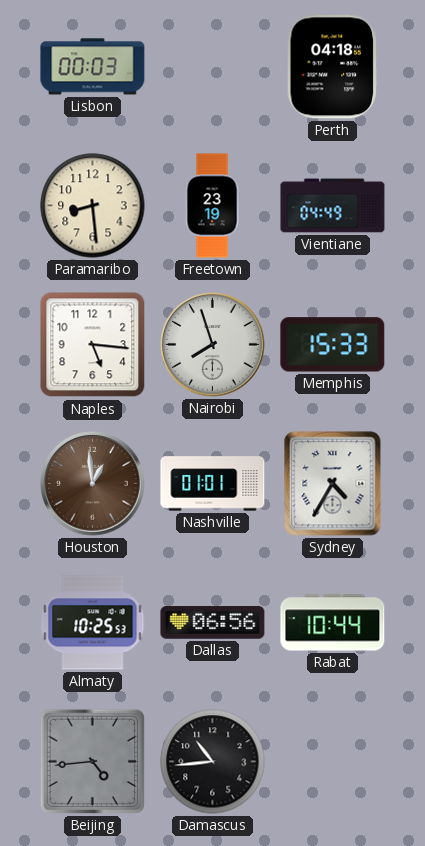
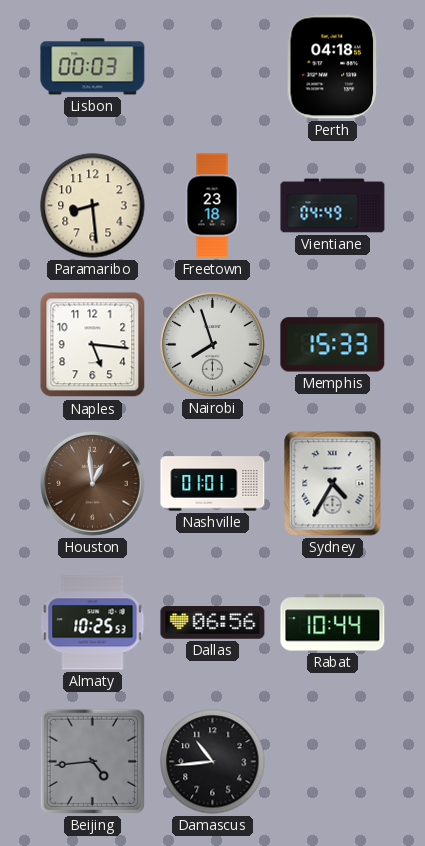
Freetown: 23:19 -> 23:18
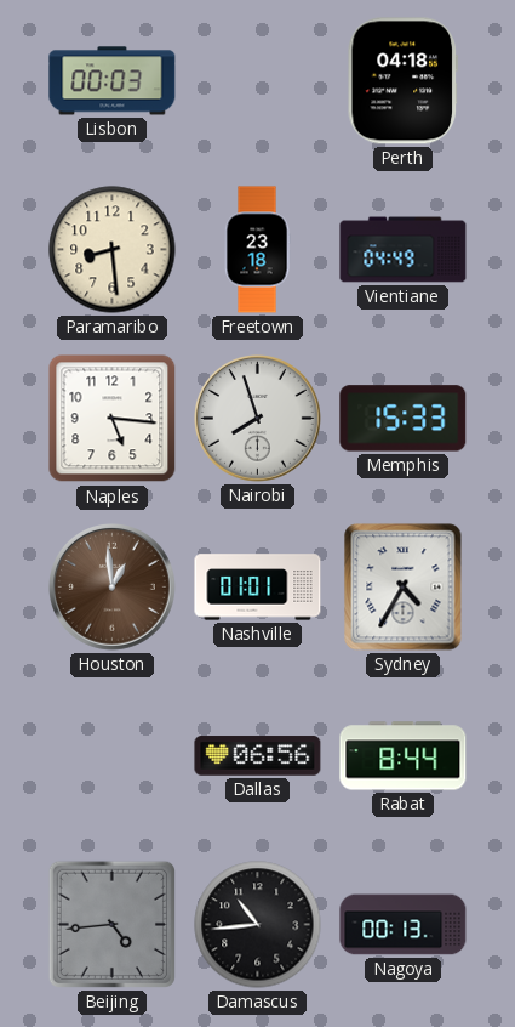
Almaty: 10:25 -> none
Rabat: 10:44 -> 8:44
Nagoya: none -> 00:13
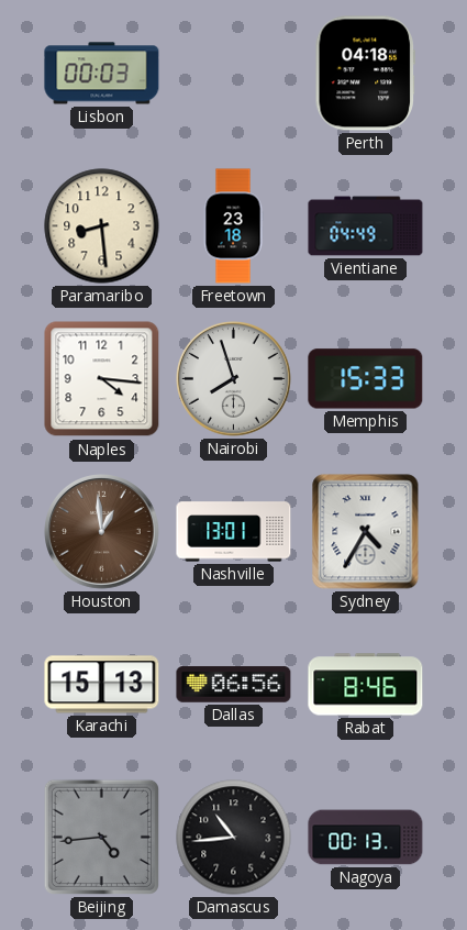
Naples: 5:16 -> 4:16
Nashville: 01:01 -> 13:01
Karachi: none -> 15:13
Rabat: 8:44 -> 8:46
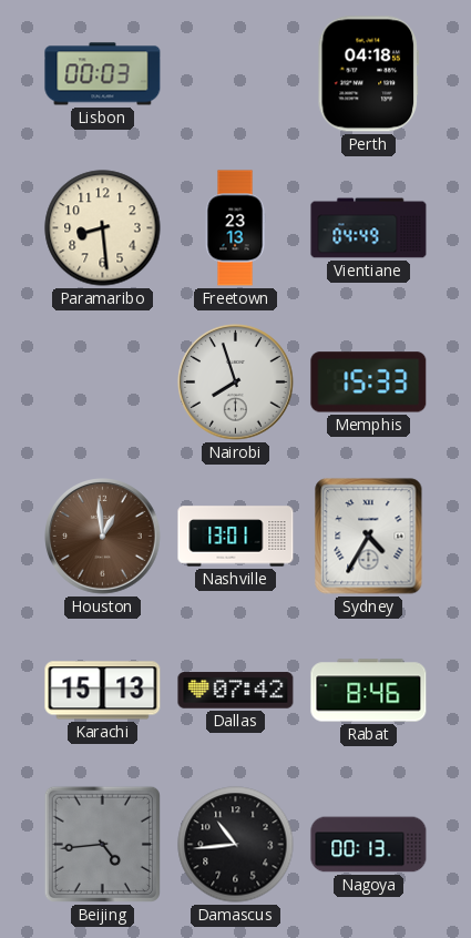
Freetown: 23:18 -> 23:13
Naples: 4:16 -> none
Dallas: 06:56 -> 07:42
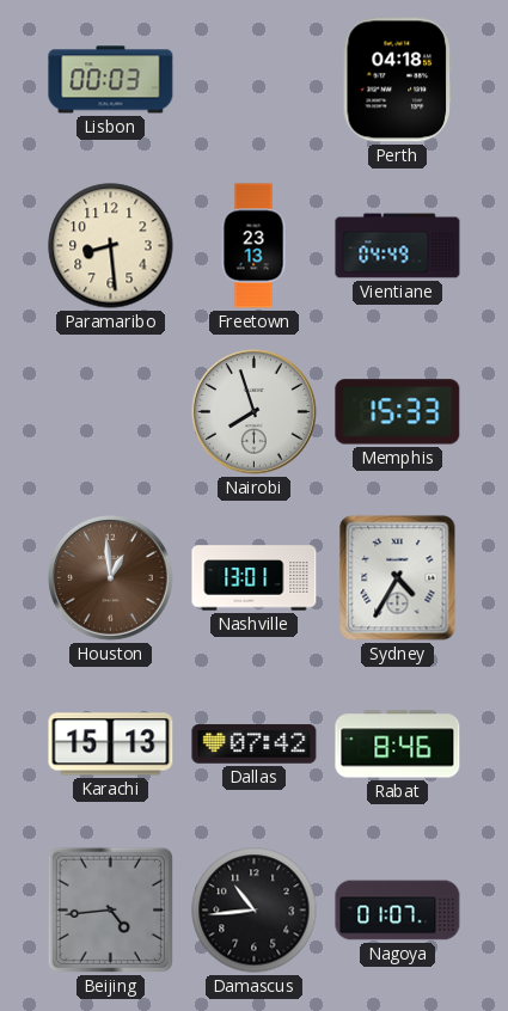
Nagoya: 00:13 -> 01:07
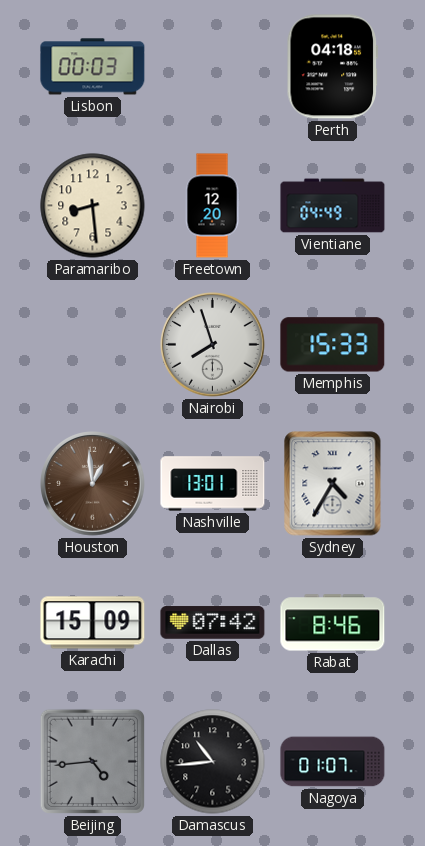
Freetown: 23:13 -> 12:20
Karachi: 15:13 -> 15:09
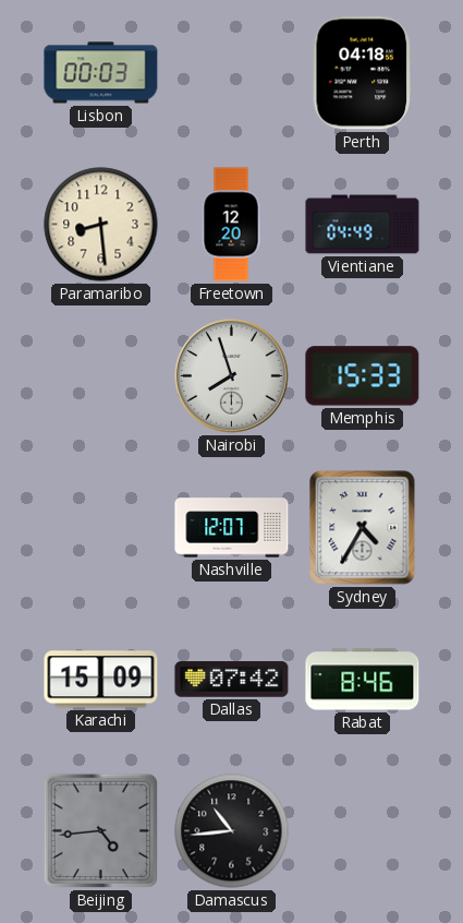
Houston: 12:59 -> none
Nashville: 13:01 -> 12:07
Nagoya: 01:07 -> none
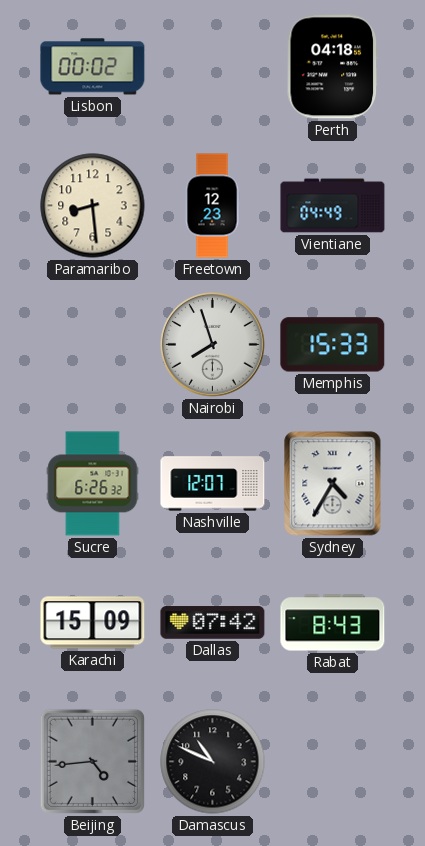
Lisbon: 00:03 -> 00:02
Freetown: 12:20 -> 12:23
Sucre: none -> 6:26
Rabat: 8:46 -> 8:43
Damascus: 10:44 -> 10:49
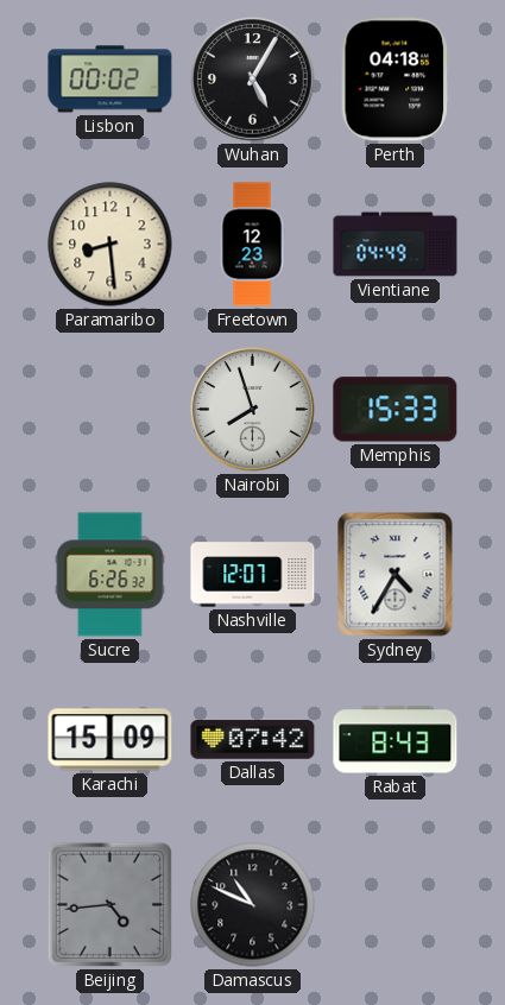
Wuhan: none -> 5:05
